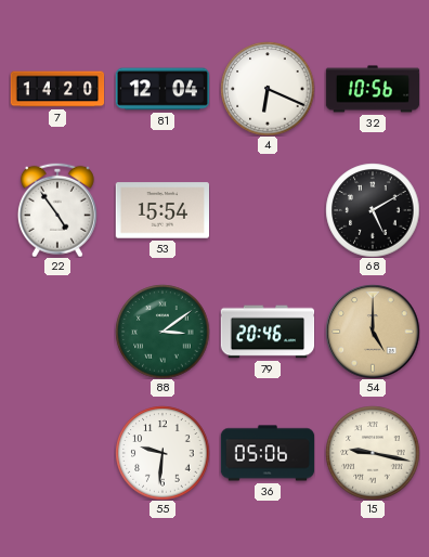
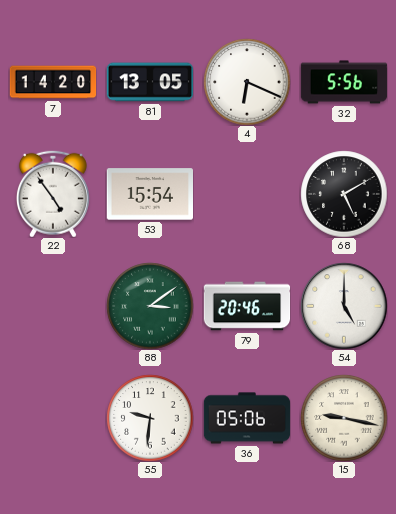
81: 12:04 -> 13:05
32: 10:56 -> 5:56
54 dial: champagne -> white
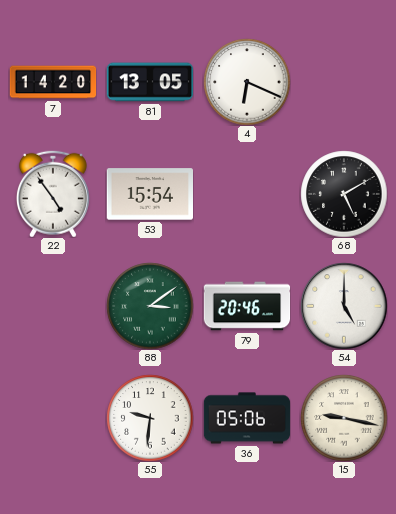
32: 5:56 -> none
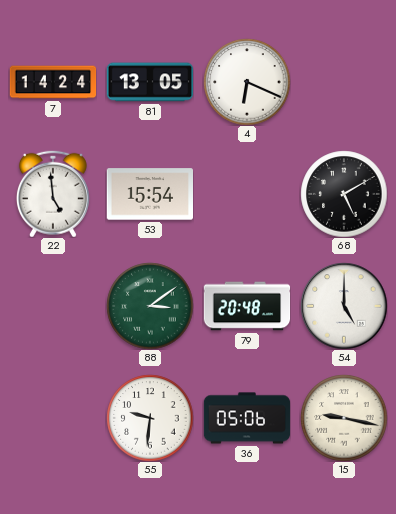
7: 14:20 -> 14:24
22: 4:54 -> 4:59
79: 20:46 -> 20:48
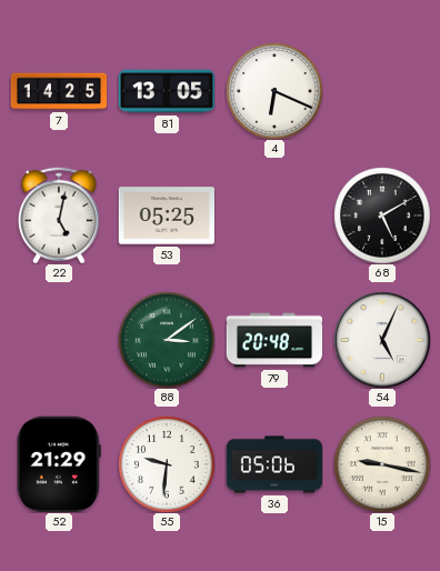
7: 14:24 -> 14:25
22: 4:59 -> 5:02
53: 15:54 -> 05:25
54: 5:00 -> 5:04
52: none -> 21:29
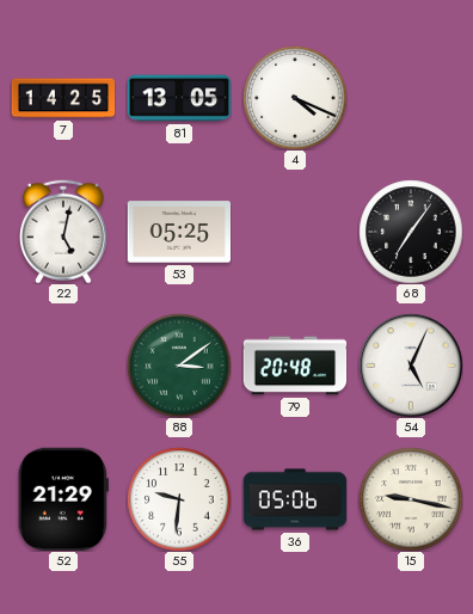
4: 6:19 -> 4:19
68: 5:10 -> 7:06
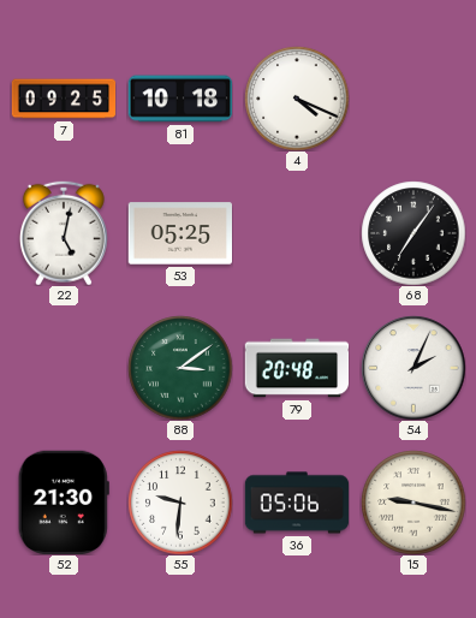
7: 14:25 -> 09:25
81: 13:05 -> 10:18
54: 5:04 -> 2:04
52: 21:29 -> 21:30
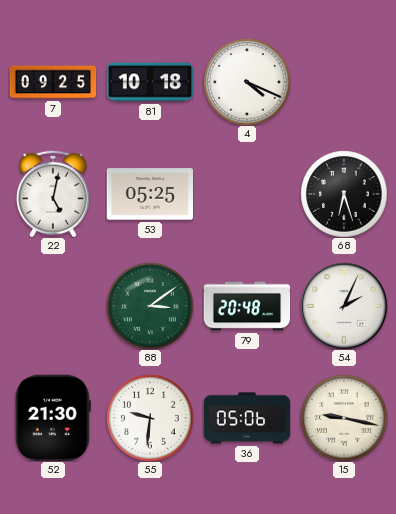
68: 7:06 -> 6:27
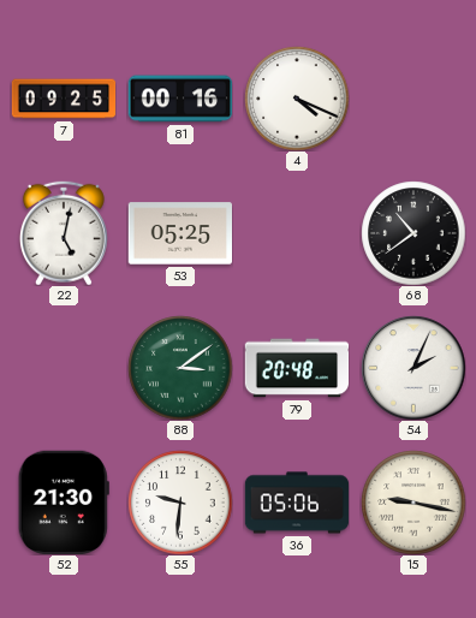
81: 10:18 -> 00:16
68: 6:27 -> 10:39
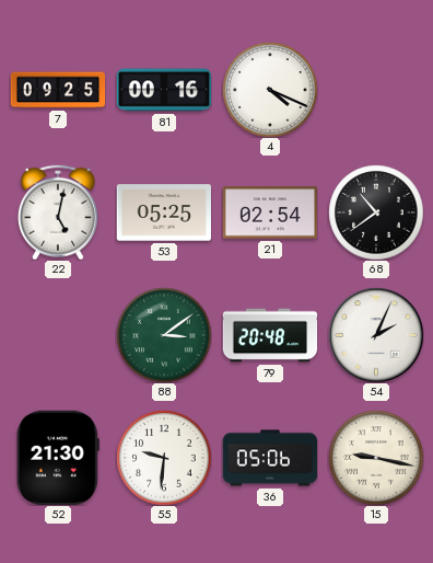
21: none -> 02:54
